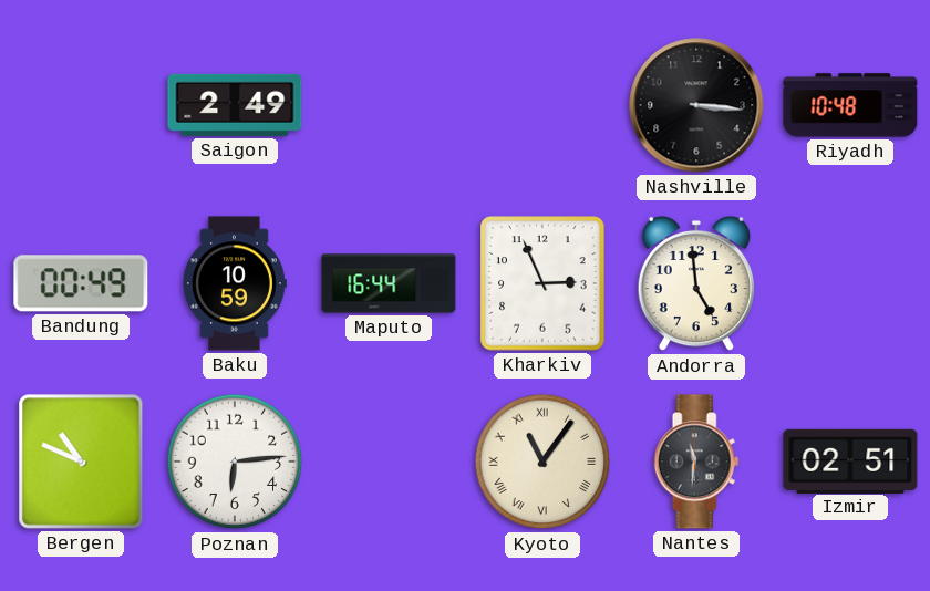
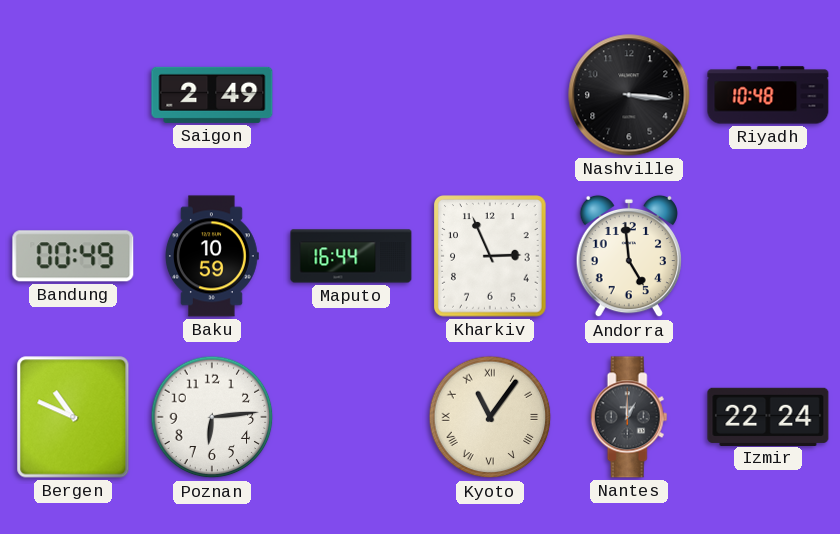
Nantes: 11:31 -> 1:00
Izmir: 02:51 -> 22:24
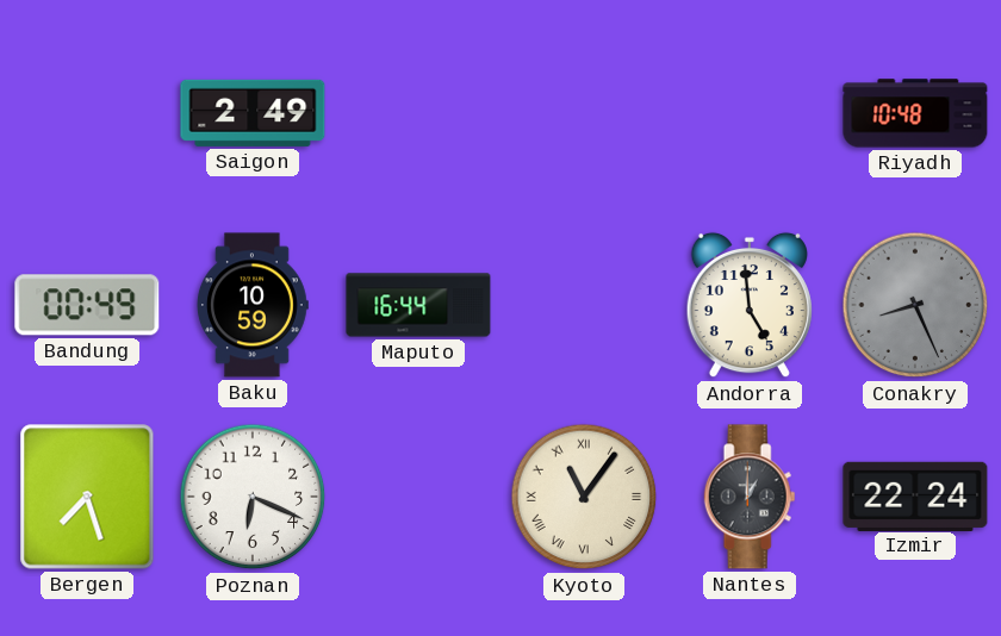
Nashville: 3:16 -> none
Kharkiv: 2:56 -> none
Conakry: none -> 8:26
Bergen: 10:49 -> 7:27
Poznan: 6:14 -> 6:19
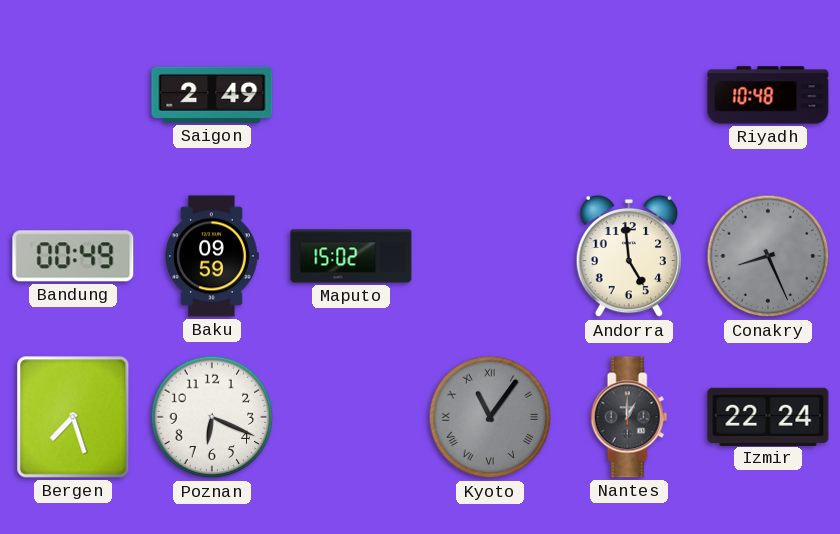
Baku: 10:59 -> 09:59
Maputo: 16:44 -> 15:02
Kyoto dial: cream -> grey
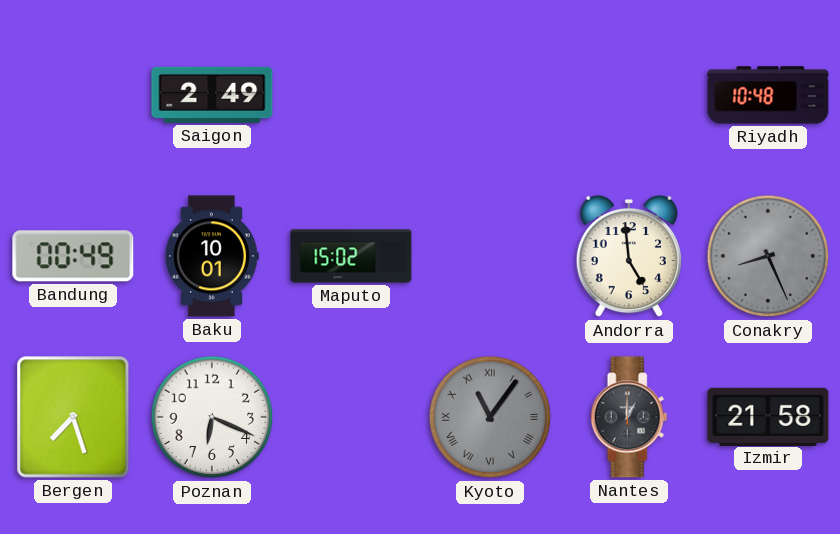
Baku: 09:59 -> 10:01
Izmir: 22:24 -> 21:58
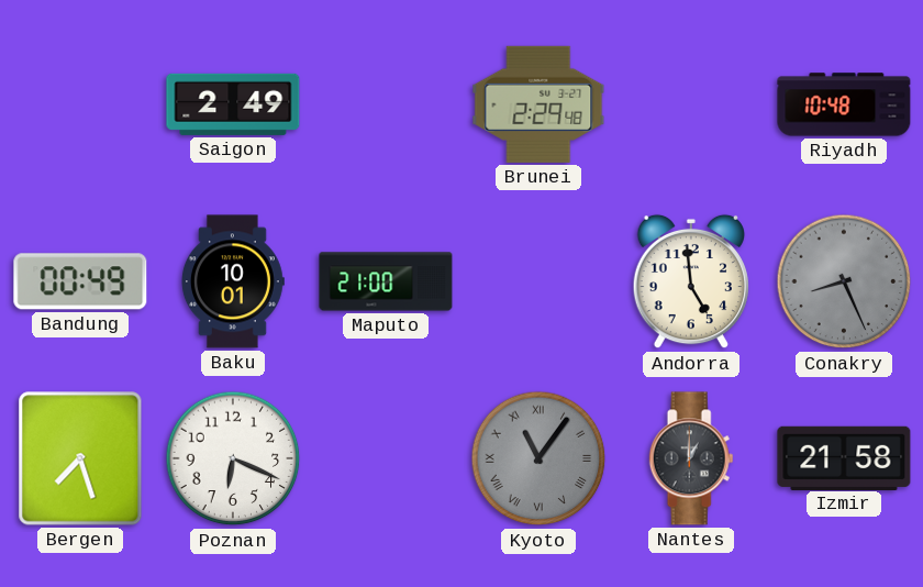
Brunei: none -> 2:29
Maputo: 15:02 -> 21:00
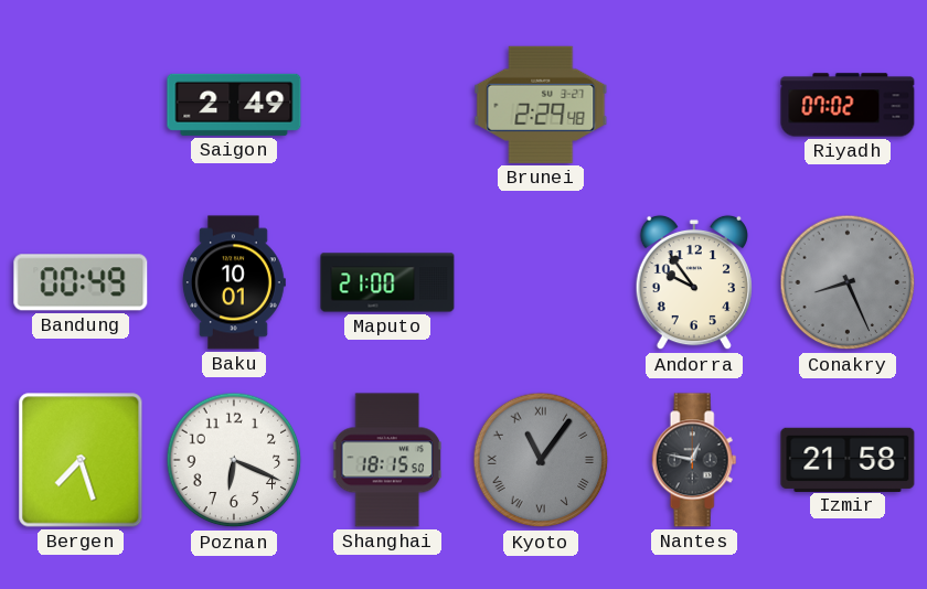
Riyadh: 10:48 -> 07:02
Andorra: 4:59 -> 9:54
Shanghai: none -> 18:15
Nantes: 1:00 -> 12:47
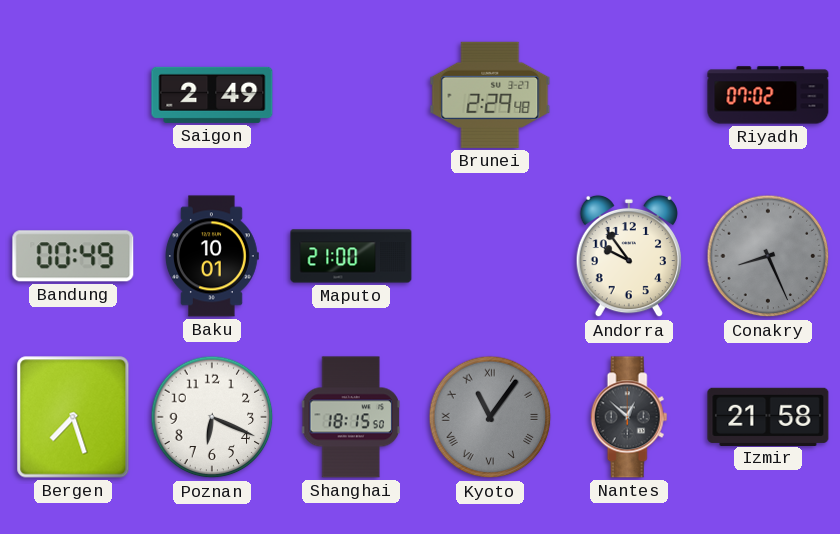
Nantes: 12:47 -> 12:52
